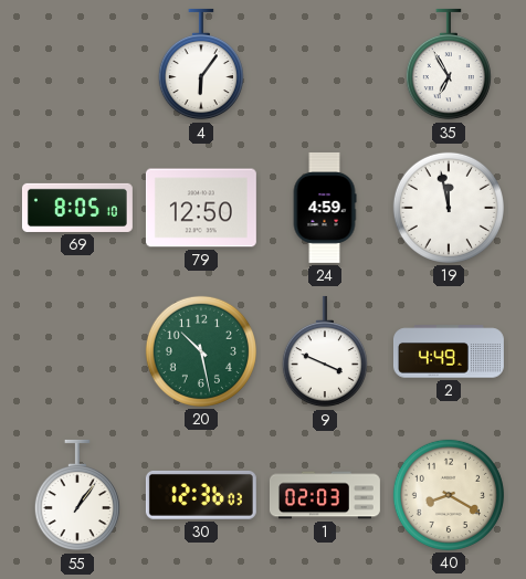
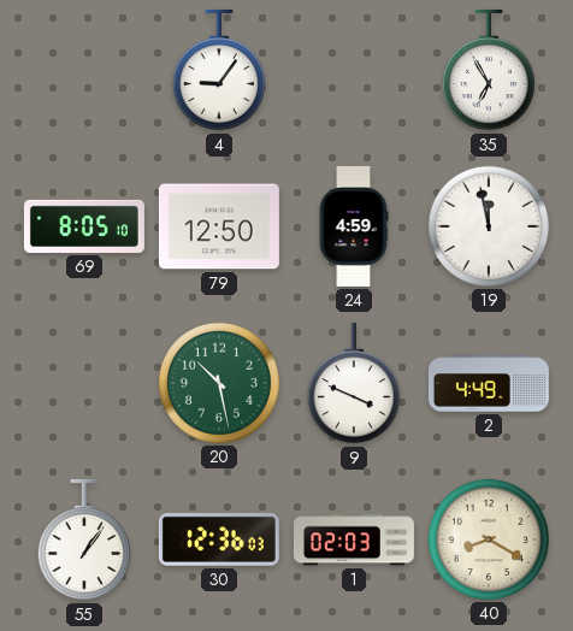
4: 6:06 -> 9:06
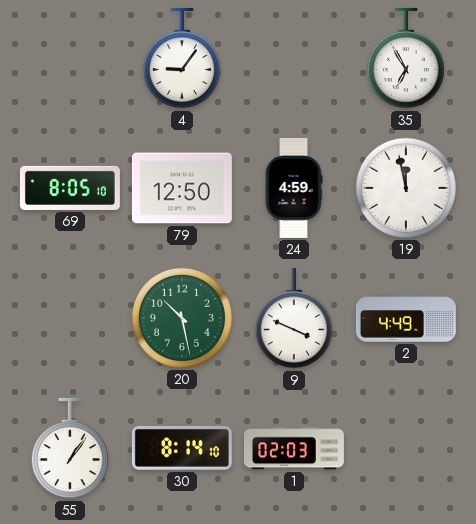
30: 12:36 -> 8:14
40: 8:20 -> none
